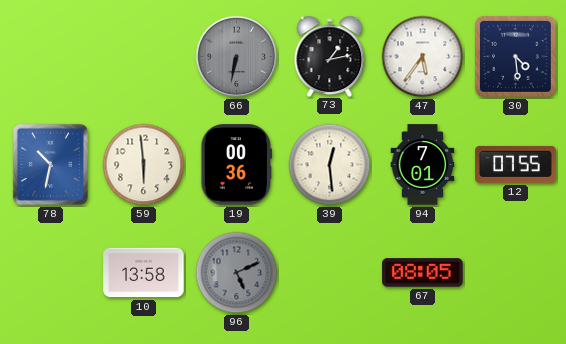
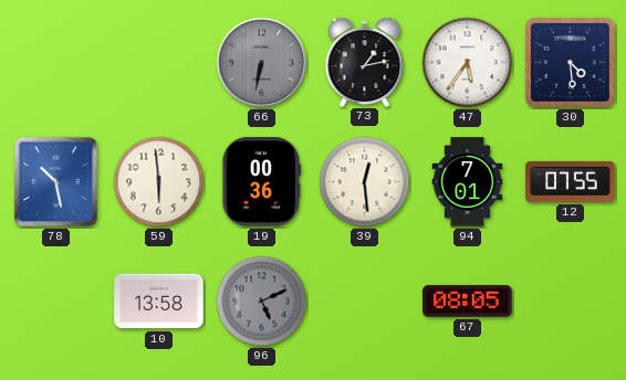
78: 10:32 -> 10:28
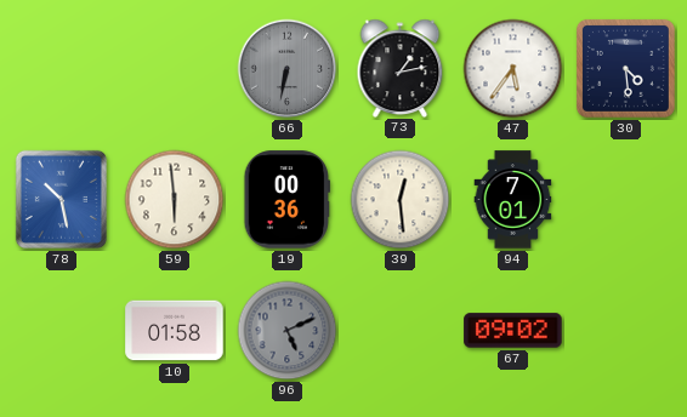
12: 07:55 -> none
10: 13:58 -> 01:58
67: 08:05 -> 09:02
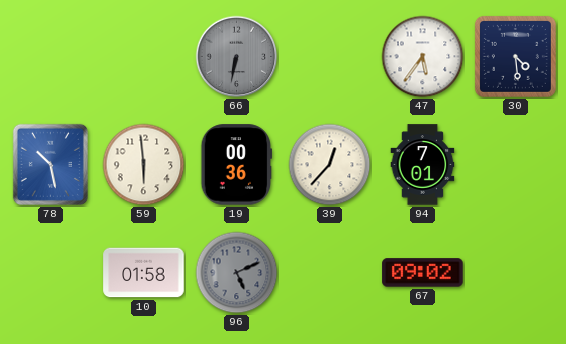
73: 1:13 -> none
39: 12:29 -> 12:37
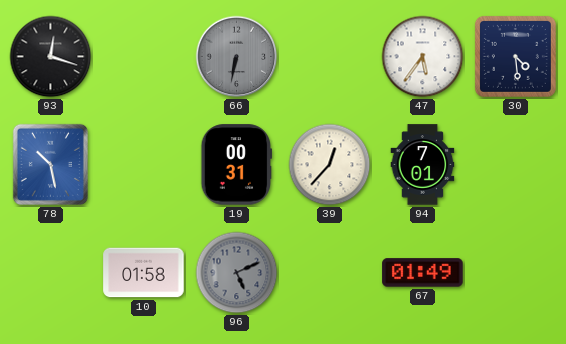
93: none -> 12:18
59: 5:59 -> none
19: 00:36 -> 00:31
67: 09:02 -> 01:49
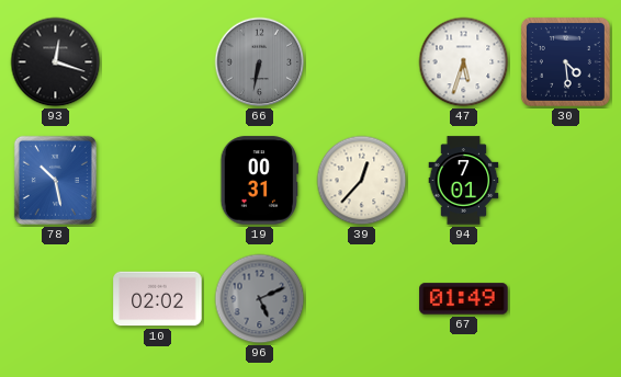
47: 5:36 -> 5:33
10: 01:58 -> 02:02
